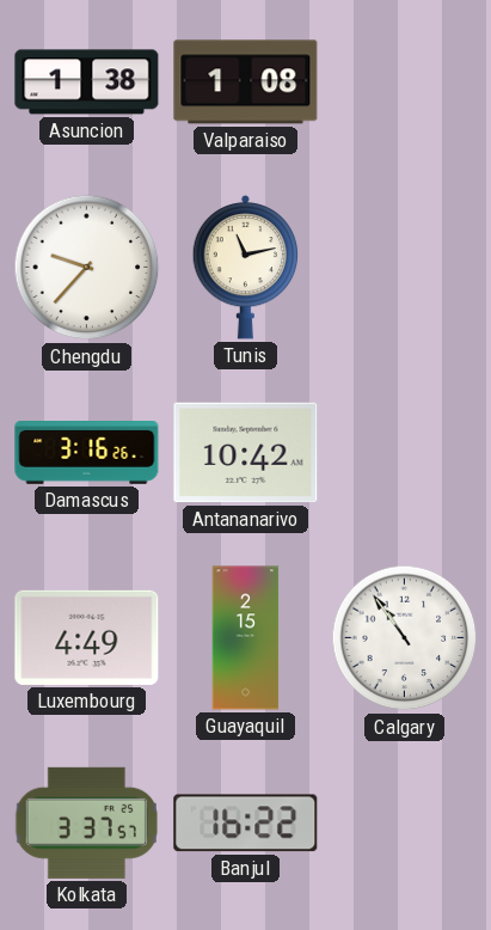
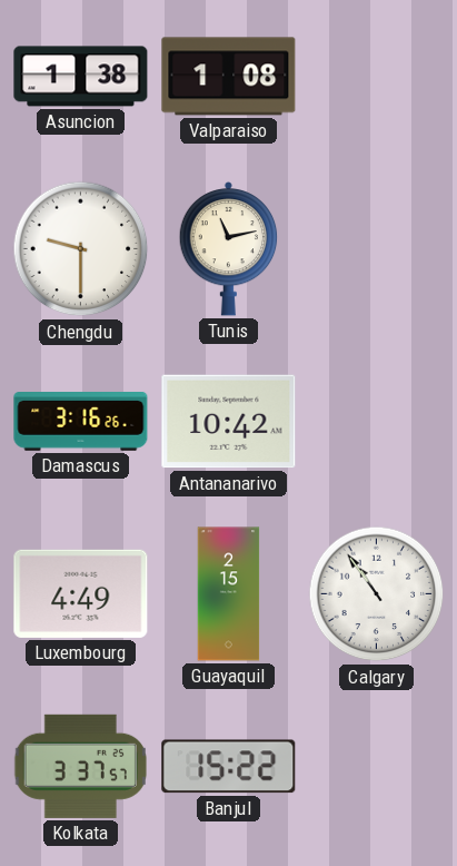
Chengdu: 9:37 -> 9:30
Banjul: 16:22 -> 15:22
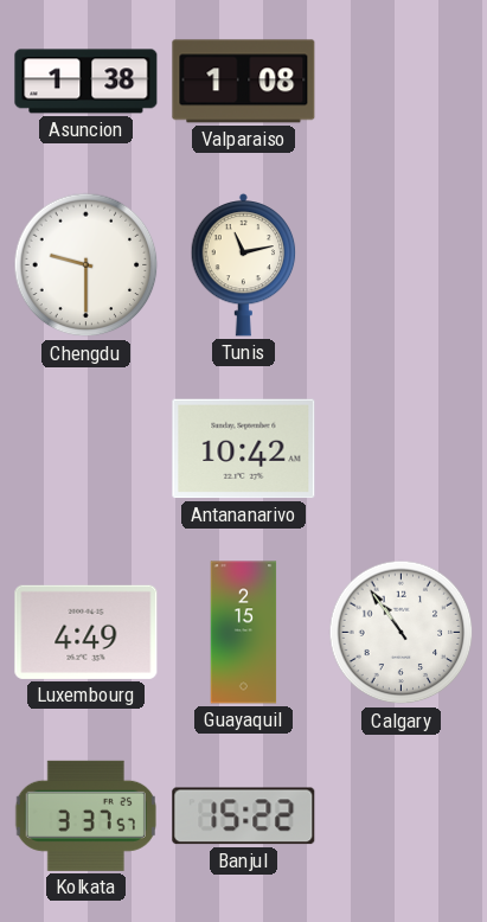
Damascus: 3:16 -> none
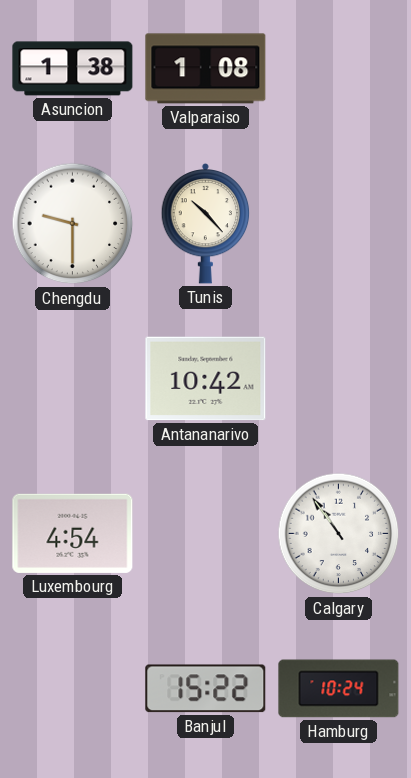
Tunis: 11:13 -> 10:23
Luxembourg: 4:49 -> 4:54
Guayaquil: 2:15 -> none
Kolkata: 3:37 -> none
Hamburg: none -> 10:24
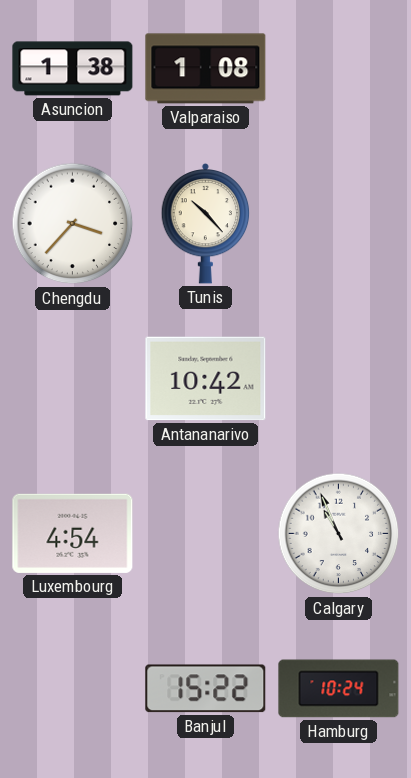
Chengdu: 9:30 -> 3:37
Calgary: 10:54 -> 10:56
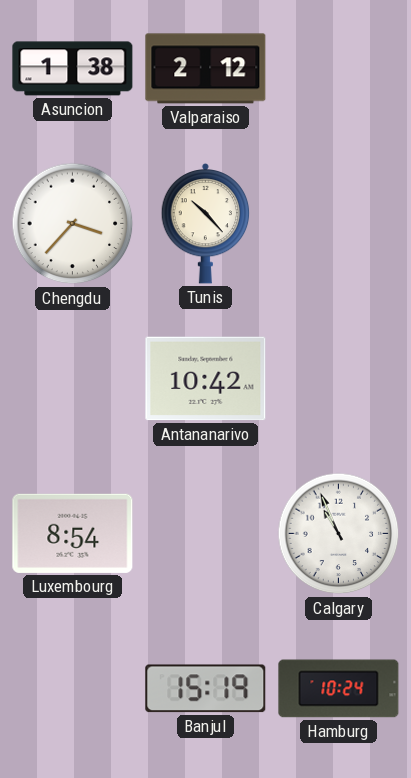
Valparaiso: 1:08 -> 2:12
Luxembourg: 4:54 -> 8:54
Banjul: 15:22 -> 15:19
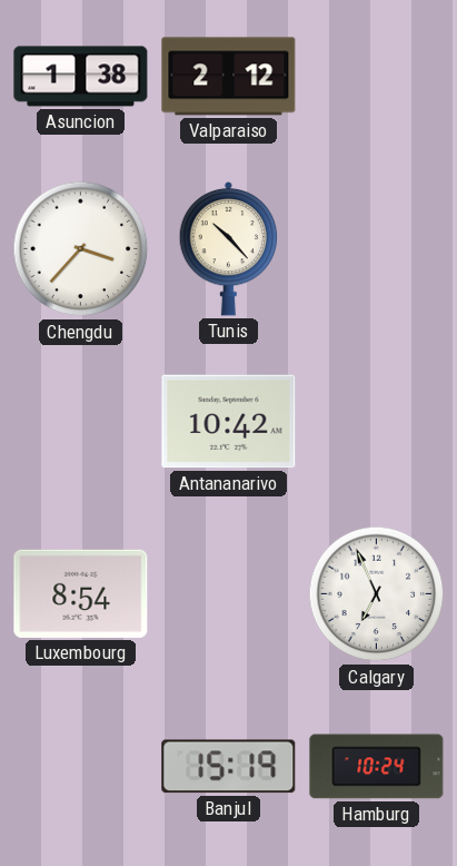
Calgary: 10:56 -> 6:56
